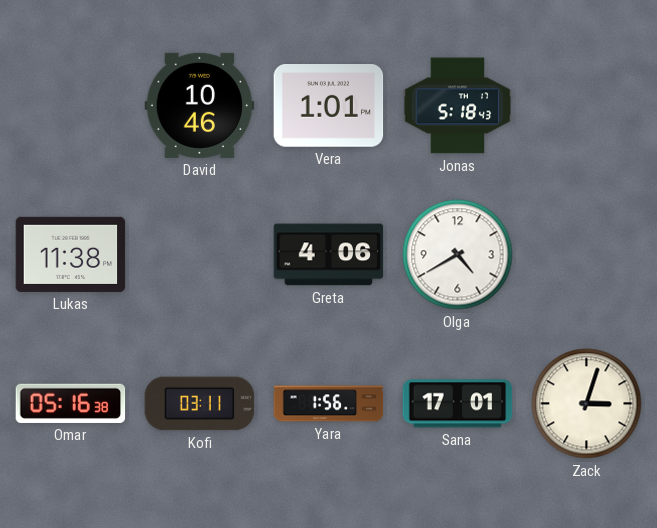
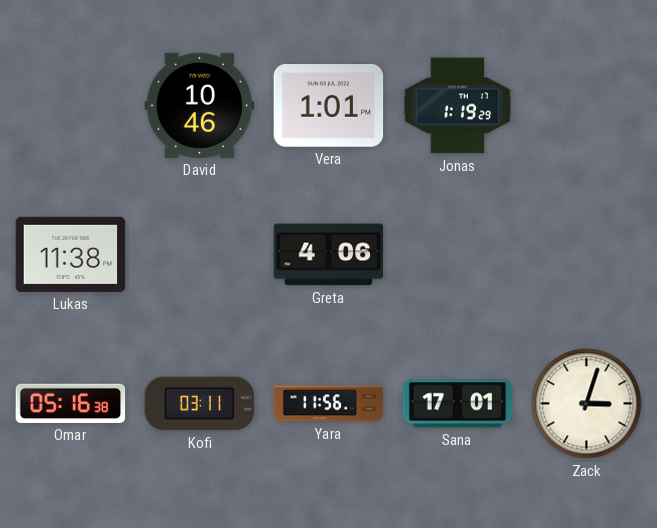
Jonas: 5:18 -> 1:19
Olga: 4:40 -> none
Yara: 1:56 -> 11:56
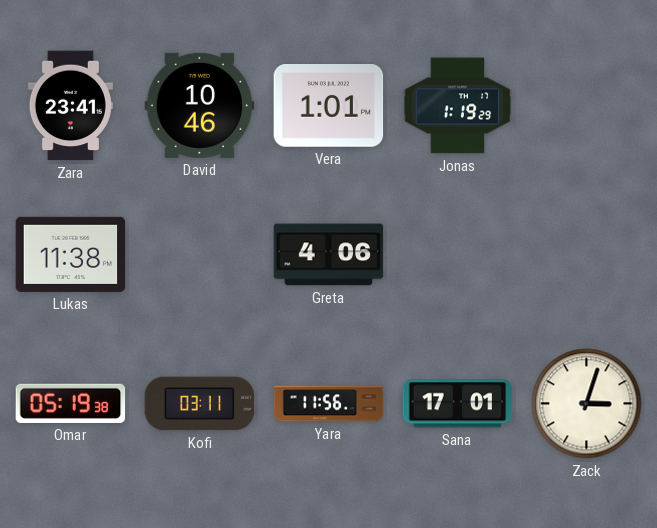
Zara: none -> 23:41
Omar: 05:16 -> 05:19
